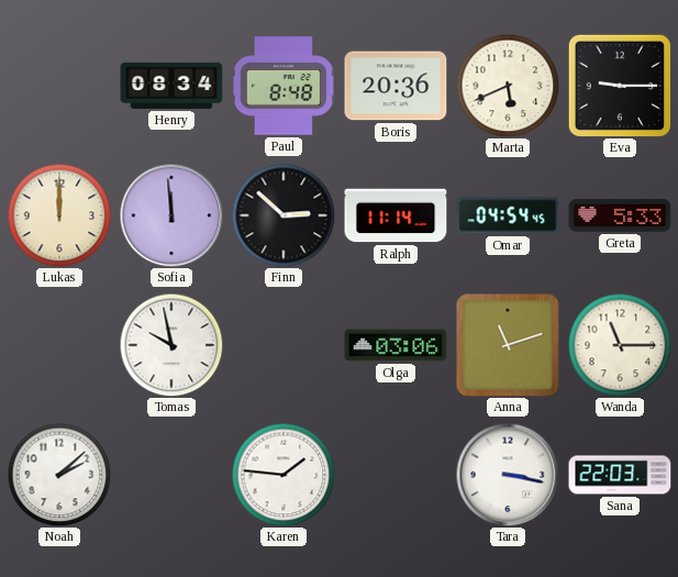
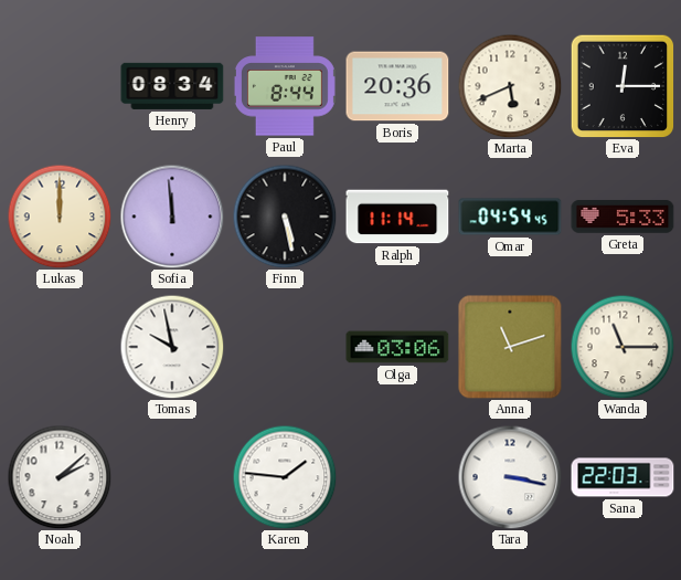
Paul: 8:48 -> 8:44
Eva: 9:15 -> 12:15
Finn: 2:52 -> 5:28
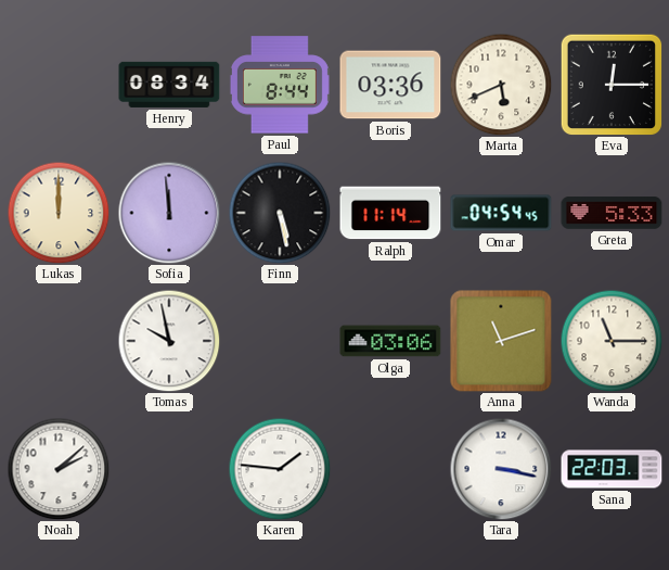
Boris: 20:36 -> 03:36
